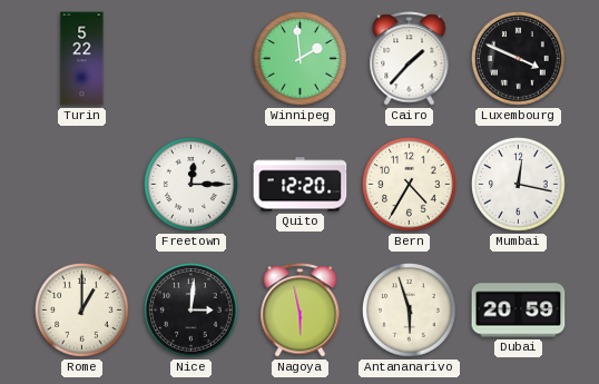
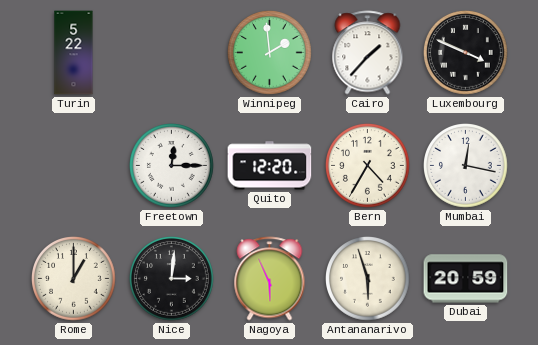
Nagoya: 5:58 -> 5:56
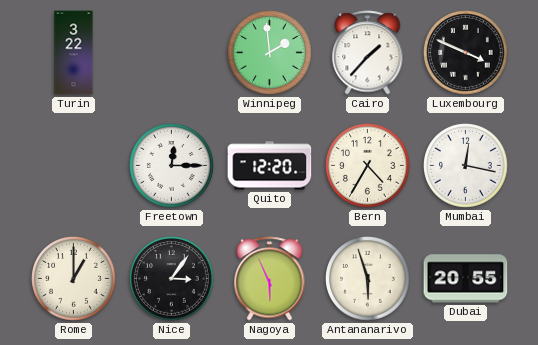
Turin: 5:22 -> 3:22
Nice: 3:01 -> 3:06
Dubai: 20:59 -> 20:55
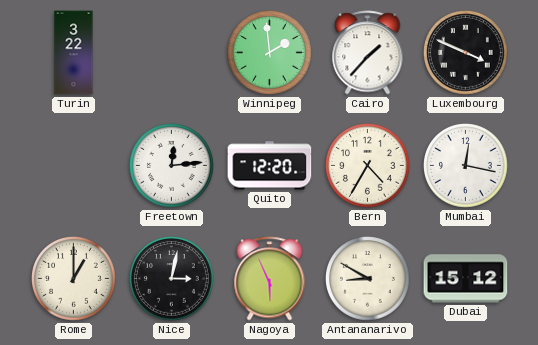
Freetown: 12:15 -> 12:14
Nice: 3:06 -> 3:02
Antananarivo: 5:57 -> 8:50
Dubai: 20:55 -> 15:12
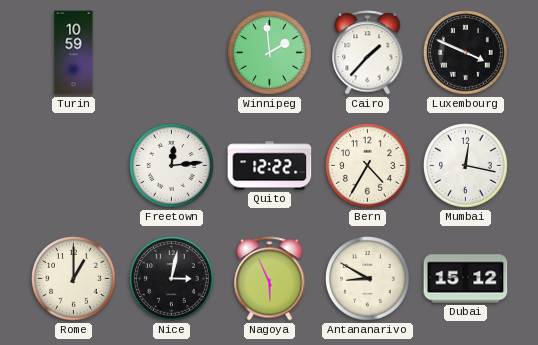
Turin: 3:22 -> 10:59
Quito: 12:20 -> 12:22
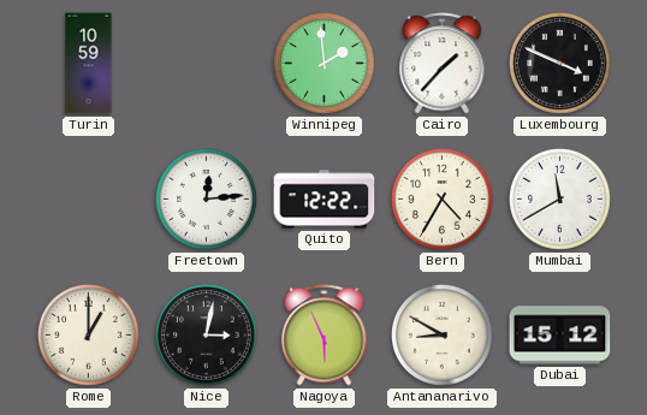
Mumbai: 12:17 -> 11:40
